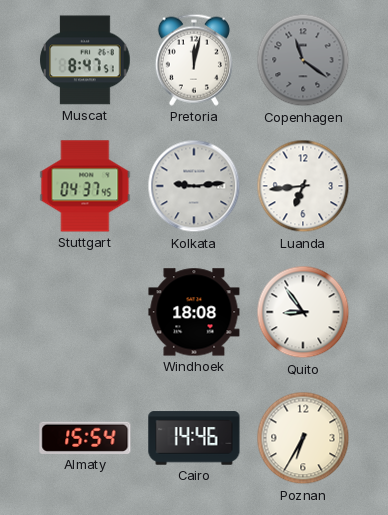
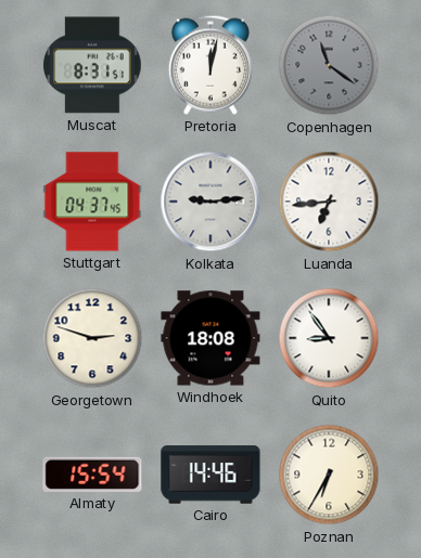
Muscat: 8:47 -> 8:31
Georgetown: none -> 2:48
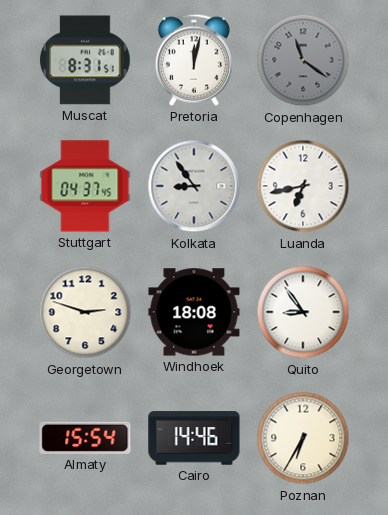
Kolkata: 9:14 -> 8:54
Luanda: 6:44 -> 6:43
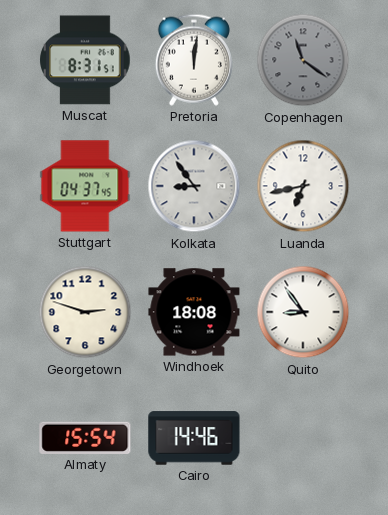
Pretoria: 12:02 -> 12:01
Poznan: 6:35 -> none
